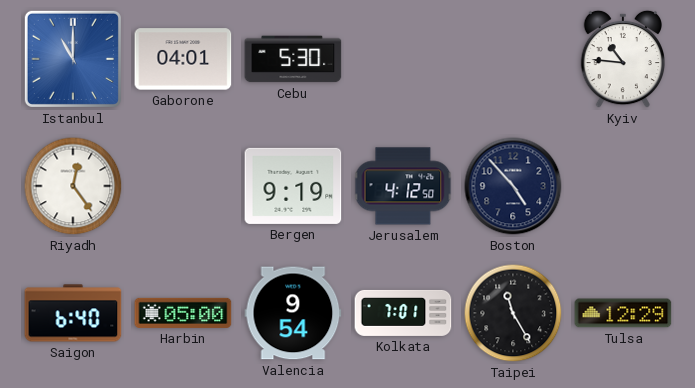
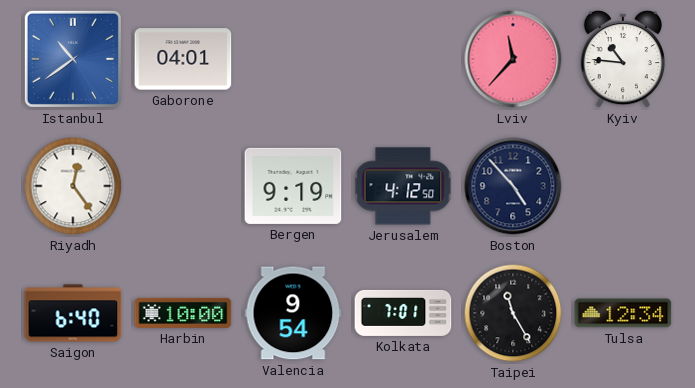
Istanbul: 11:00 -> 10:39
Cebu: 5:30 -> none
Lviv: none -> 11:37
Harbin: 05:00 -> 10:00
Tulsa: 12:29 -> 12:34
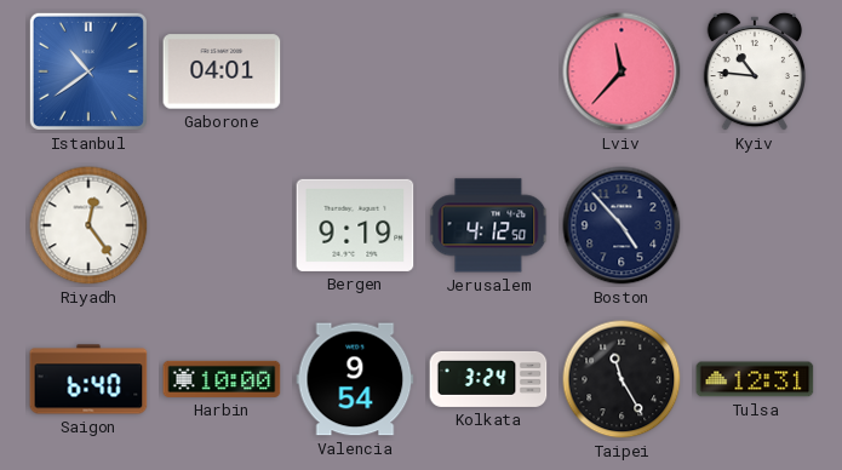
Kolkata: 7:01 -> 3:24
Tulsa: 12:34 -> 12:31
